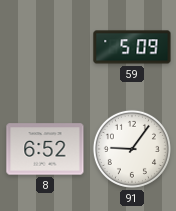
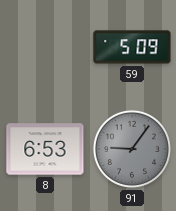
8: 6:52 -> 6:53
91 dial: white -> grey
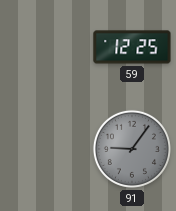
59: 5:09 -> 12:25
8: 6:53 -> none
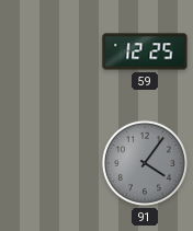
91: 9:06 -> 4:06
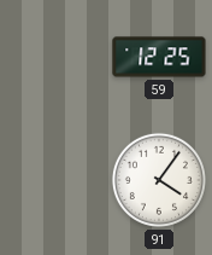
91 dial: grey -> white
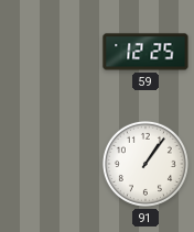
91: 4:06 -> 1:06
